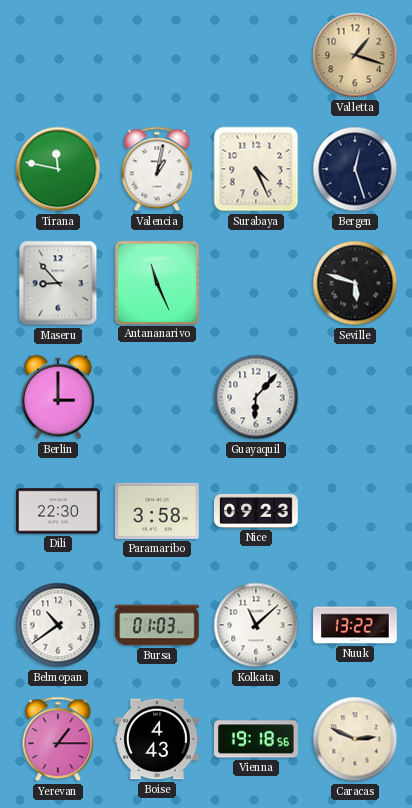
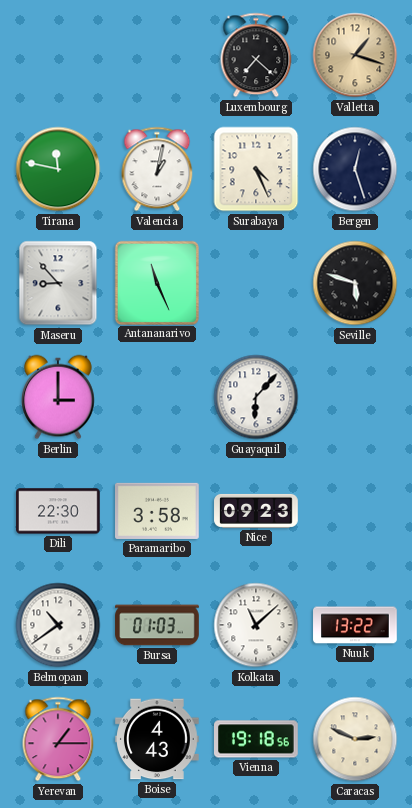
Luxembourg: none -> 7:22
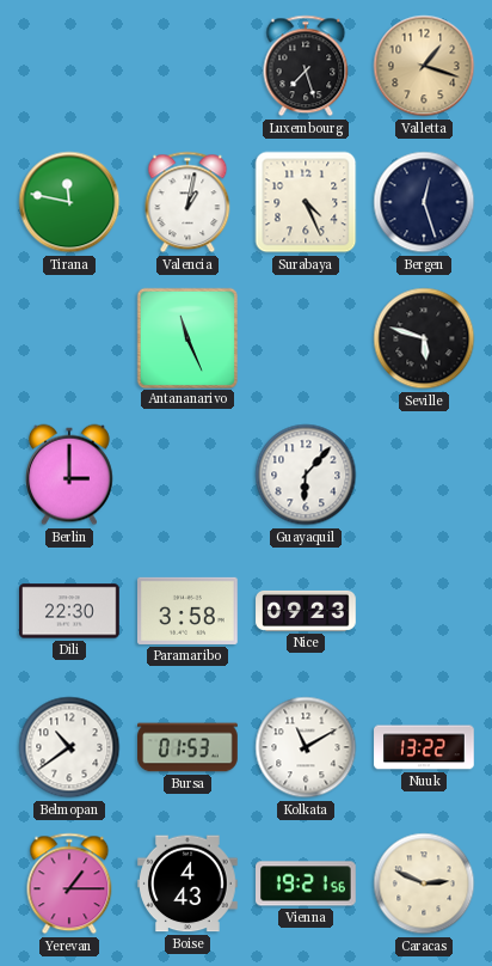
Luxembourg: 7:22 -> 7:27
Maseru: 8:53 -> none
Bursa: 01:03 -> 01:53
Kolkata: 11:08 -> 11:10
Vienna: 19:18 -> 19:21
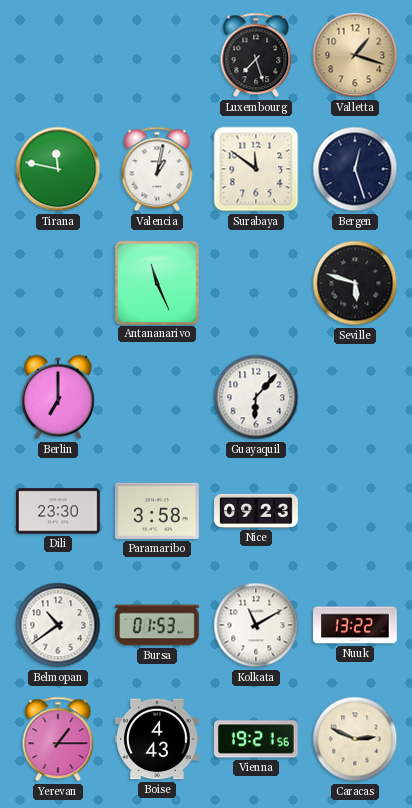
Surabaya: 4:26 -> 11:51
Berlin: 3:00 -> 7:00
Dili: 22:30 -> 23:30
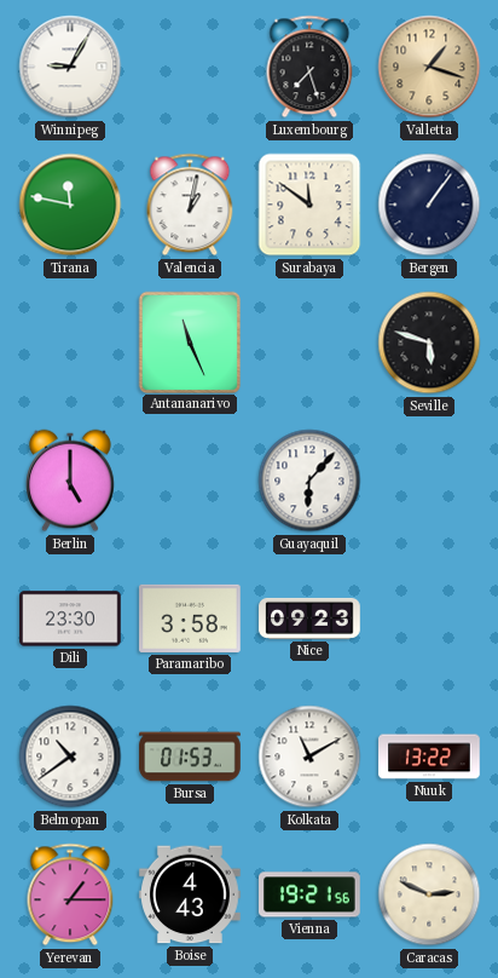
Winnipeg: none -> 9:05
Bergen: 12:27 -> 1:06
Berlin: 7:00 -> 5:00
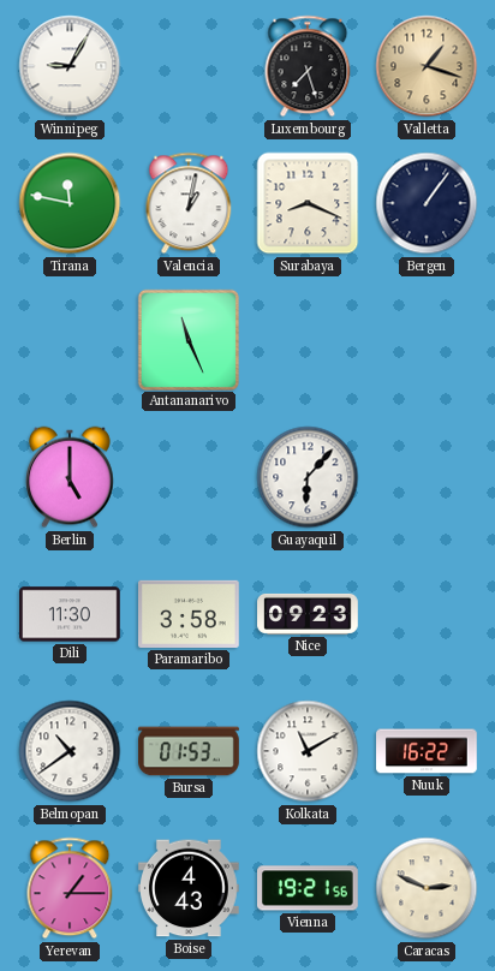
Surabaya: 11:51 -> 8:19
Seville: 5:48 -> none
Dili: 23:30 -> 11:30
Nuuk: 13:22 -> 16:22
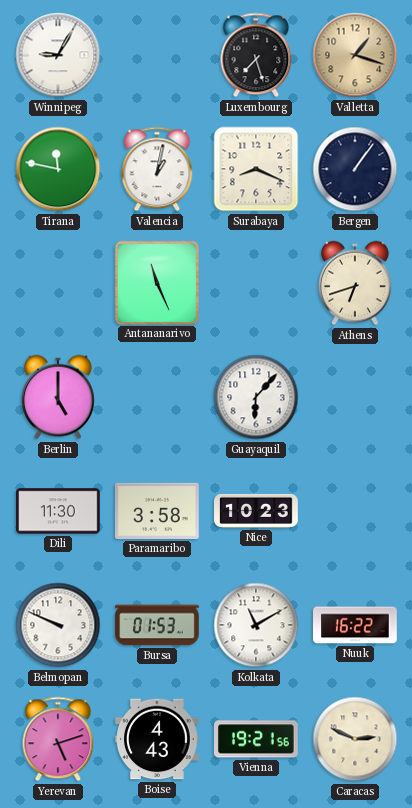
Athens: none -> 6:42
Nice: 09:23 -> 10:23
Belmopan: 10:39 -> 9:49
Yerevan: 1:15 -> 5:12
